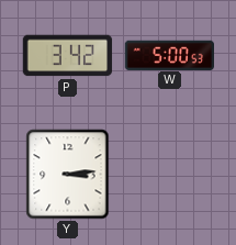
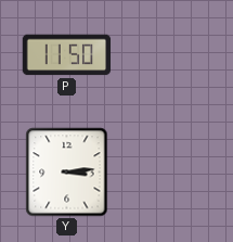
P: 3:42 -> 11:50
W: 5:00 -> none
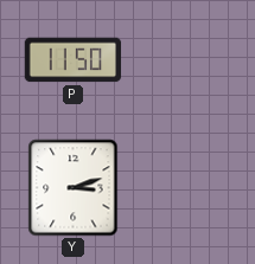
Y: 3:14 -> 3:12
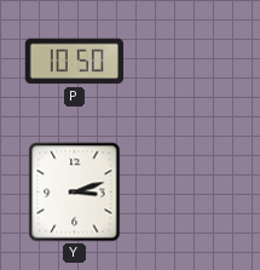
P: 11:50 -> 10:50
